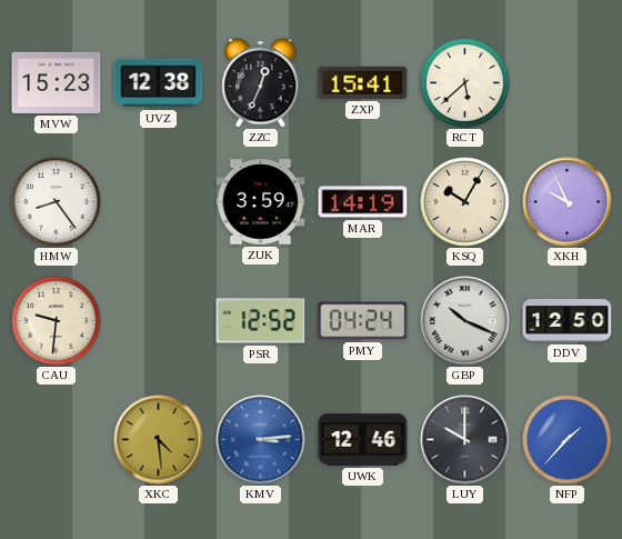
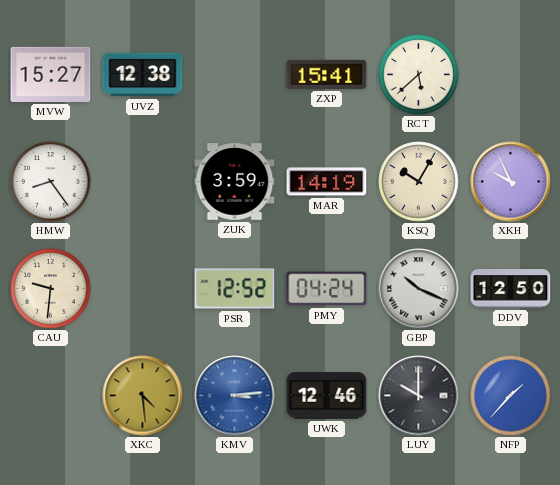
MVW: 15:23 -> 15:27
ZZC: 12:34 -> none
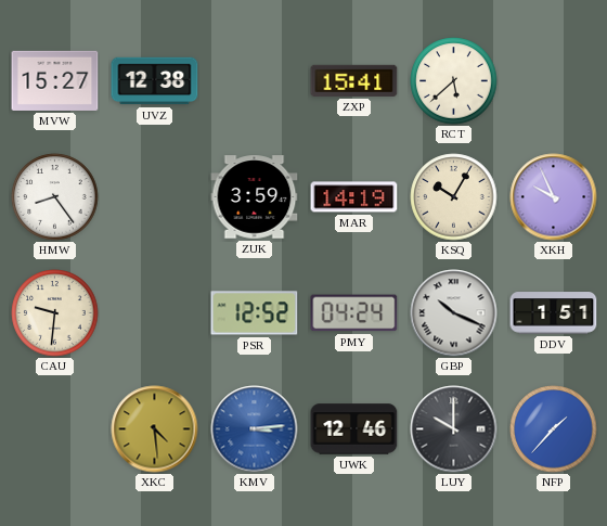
DDV: 12:50 -> 1:51
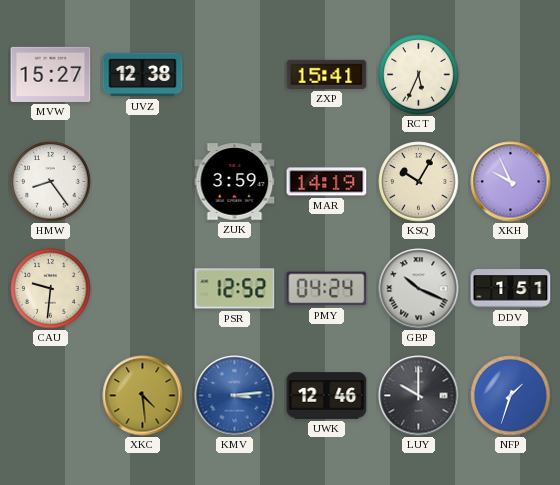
RCT: 5:38 -> 5:34
NFP: 1:37 -> 1:33
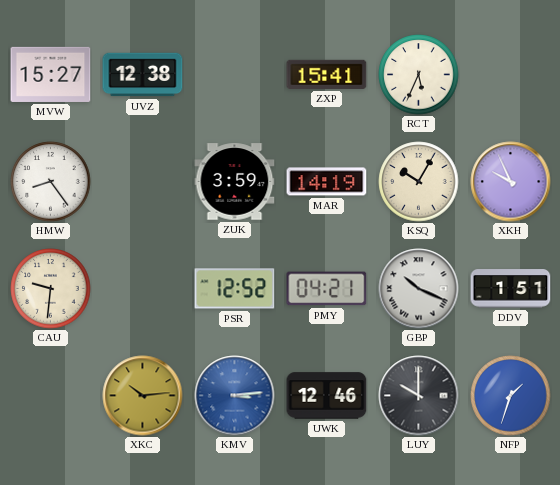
PMY: 04:24 -> 04:21
XKC: 4:29 -> 10:14
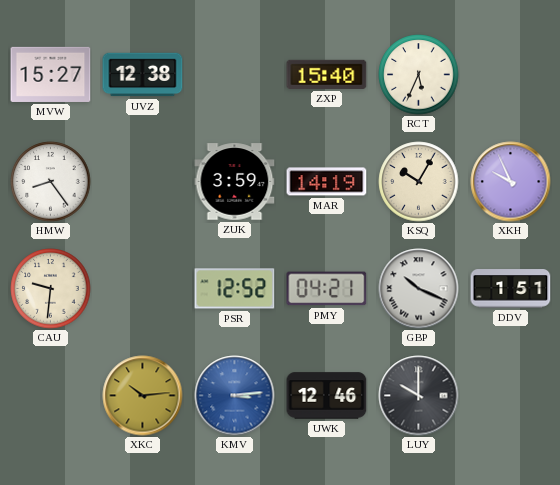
ZXP: 15:41 -> 15:40
NFP: 1:33 -> none
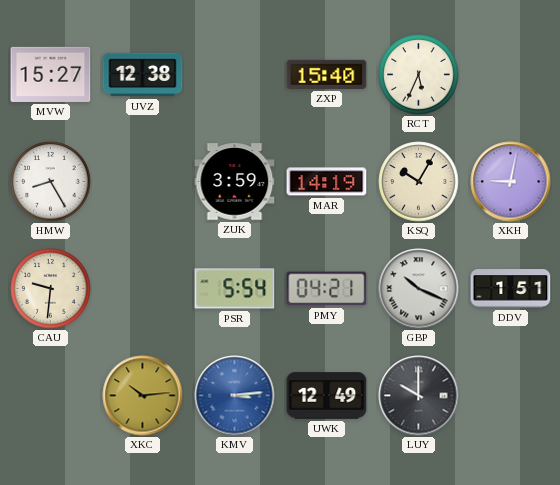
HMW: 8:24 -> 8:25
XKH: 9:56 -> 9:02
PSR: 12:52 -> 5:54
UWK: 12:46 -> 12:49
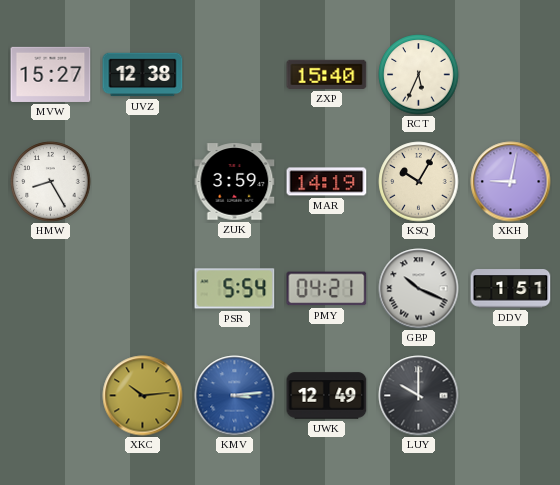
CAU: 9:31 -> none
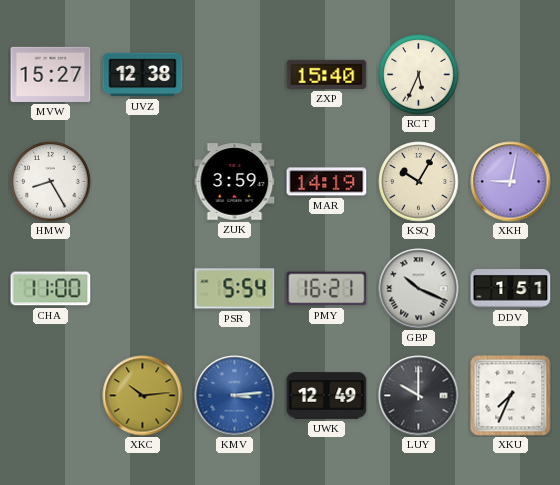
CHA: none -> 11:00
PMY: 04:21 -> 16:21
XKU: none -> 7:34
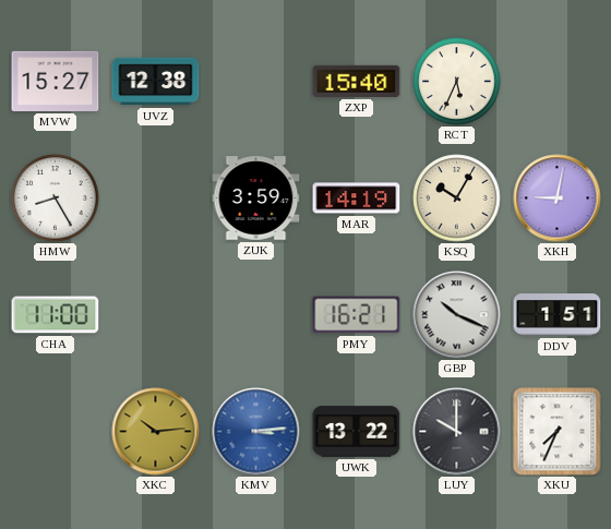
PSR: 5:54 -> none
UWK: 12:49 -> 13:22
